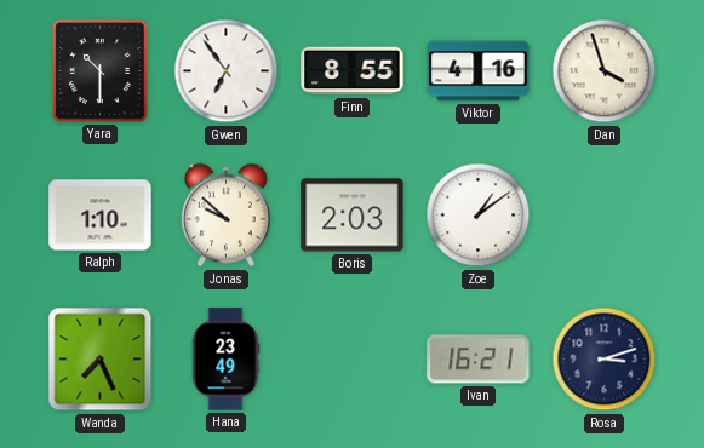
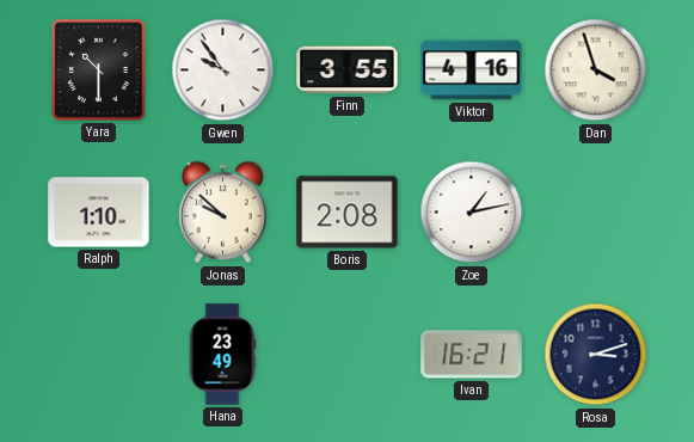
Gwen: 6:54 -> 9:54
Finn: 8:55 -> 3:55
Boris: 2:03 -> 2:08
Zoe: 1:09 -> 1:13
Wanda: 7:26 -> none
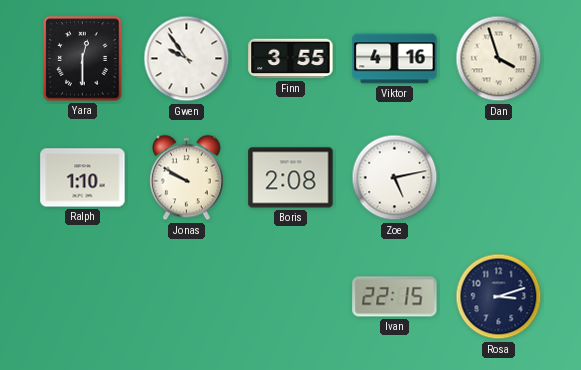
Yara: 10:30 -> 12:30
Jonas: 9:52 -> 9:50
Zoe: 1:13 -> 5:13
Hana: 23:49 -> none
Ivan: 16:21 -> 22:15
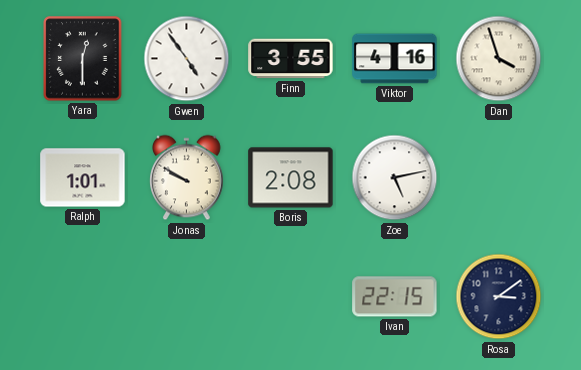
Gwen: 9:54 -> 4:54
Ralph: 1:10 -> 1:01
Rosa: 3:12 -> 3:09
